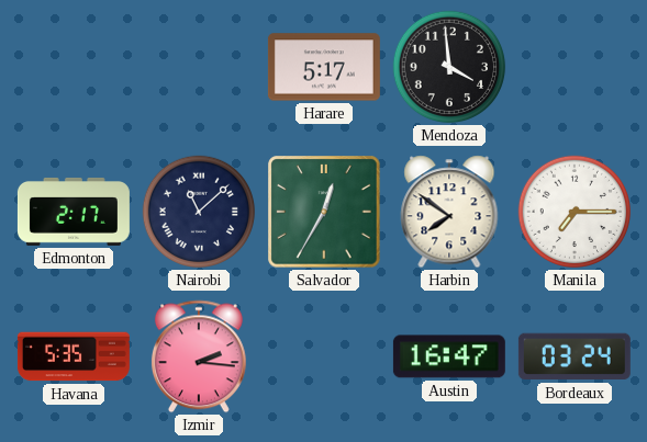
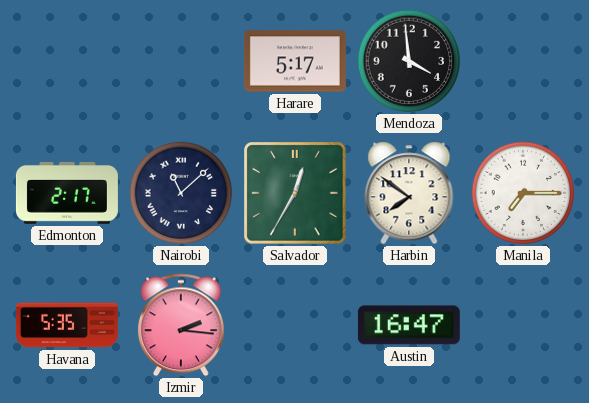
Bordeaux: 03:24 -> none
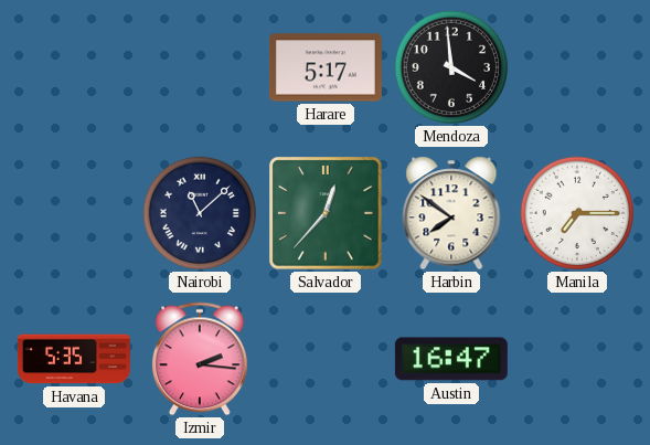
Edmonton: 2:17 -> none
Salvador: 12:35 -> 12:37
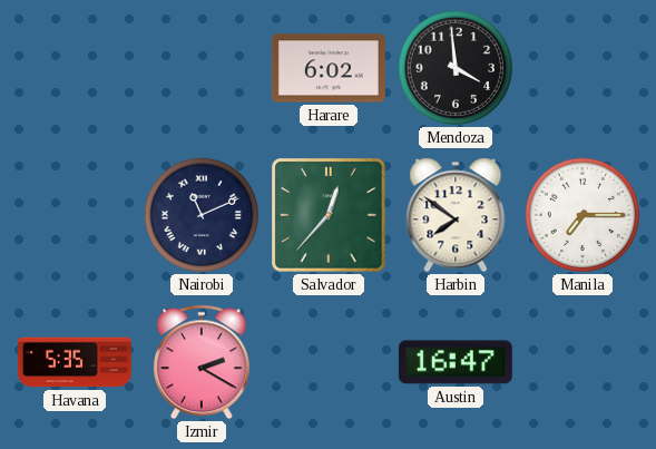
Harare: 5:17 -> 6:02
Nairobi: 11:08 -> 11:11
Izmir: 2:16 -> 2:20
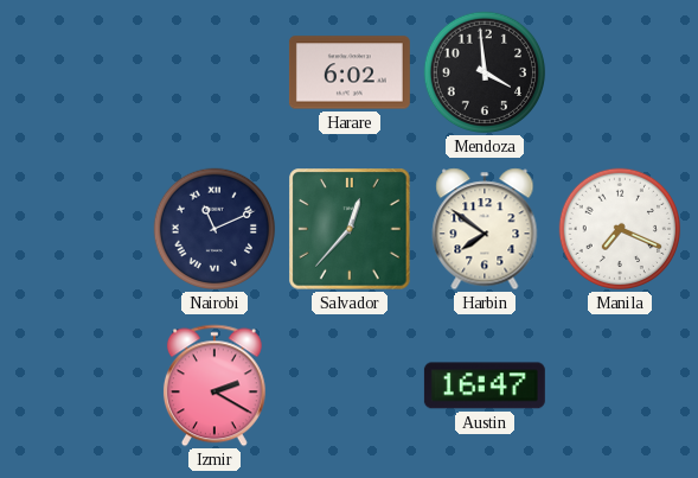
Manila: 7:15 -> 7:19
Havana: 5:35 -> none
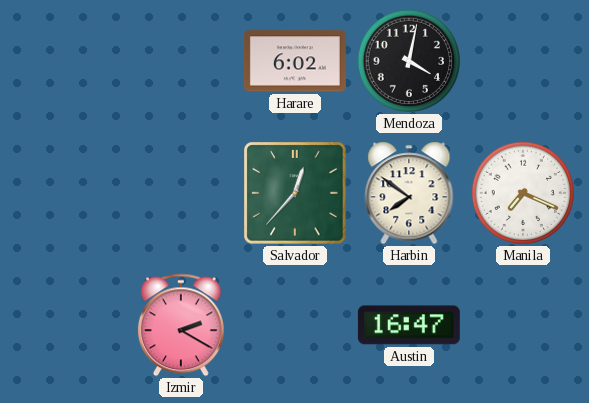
Mendoza: 3:59 -> 4:02
Nairobi: 11:11 -> none
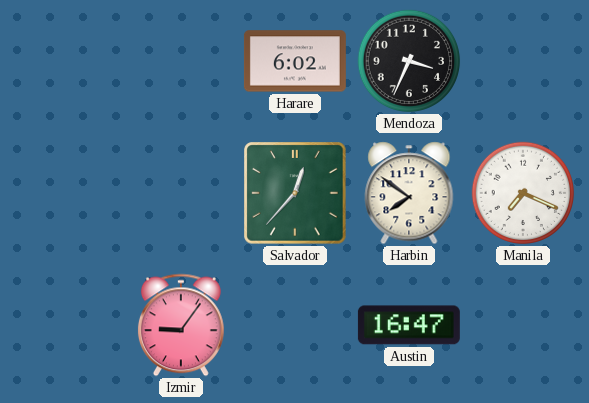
Mendoza: 4:02 -> 3:34
Izmir: 2:20 -> 9:06
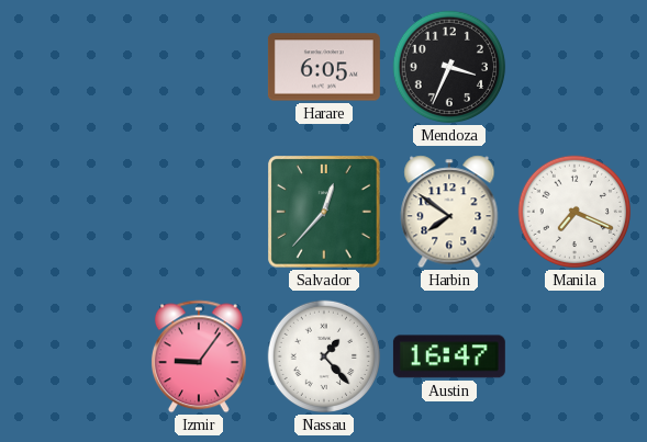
Harare: 6:02 -> 6:05
Nassau: none -> 1:23
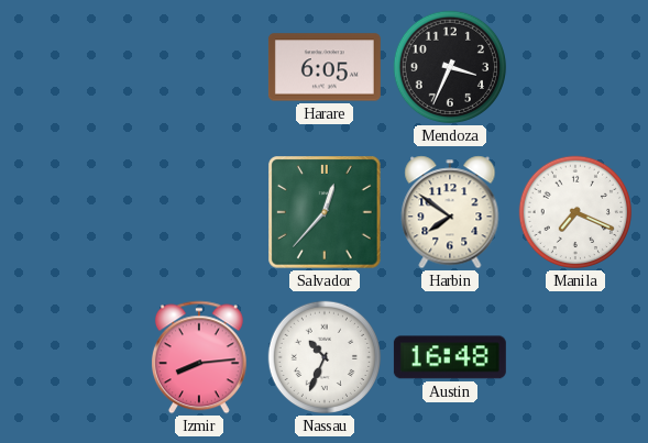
Izmir: 9:06 -> 8:14
Nassau: 1:23 -> 10:34
Austin: 16:47 -> 16:48
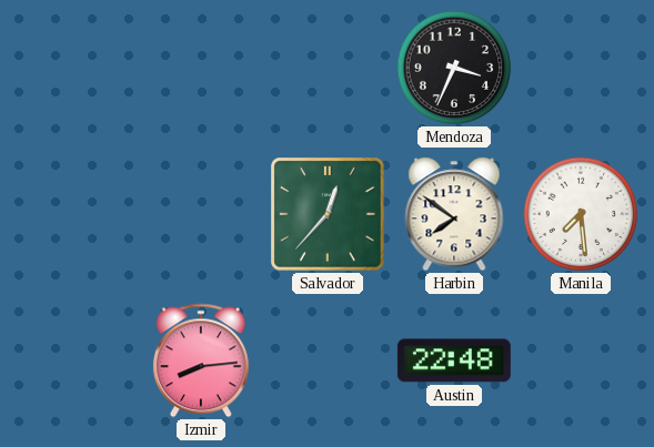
Harare: 6:05 -> none
Manila: 7:19 -> 7:29
Nassau: 10:34 -> none
Austin: 16:48 -> 22:48
